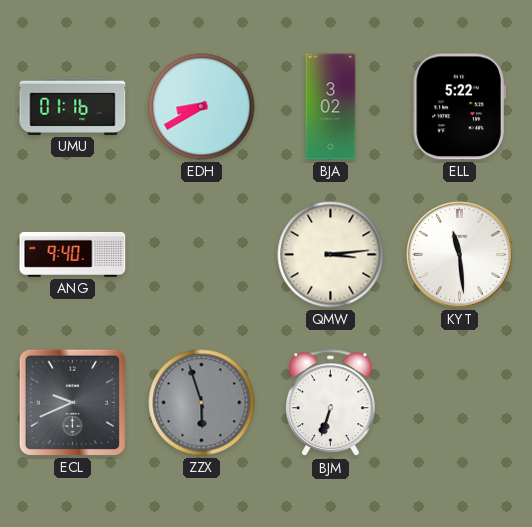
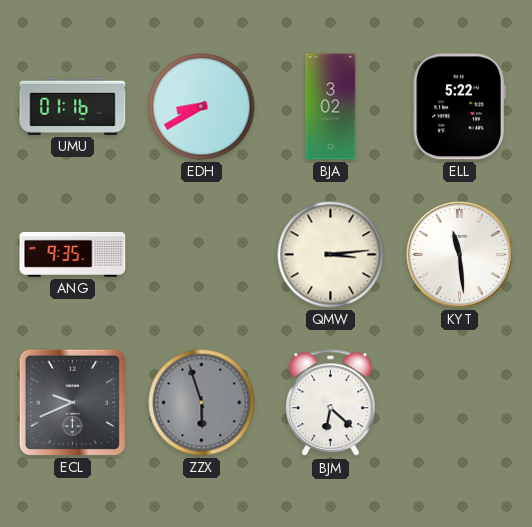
ANG: 9:40 -> 9:35
BJM: 6:33 -> 6:22
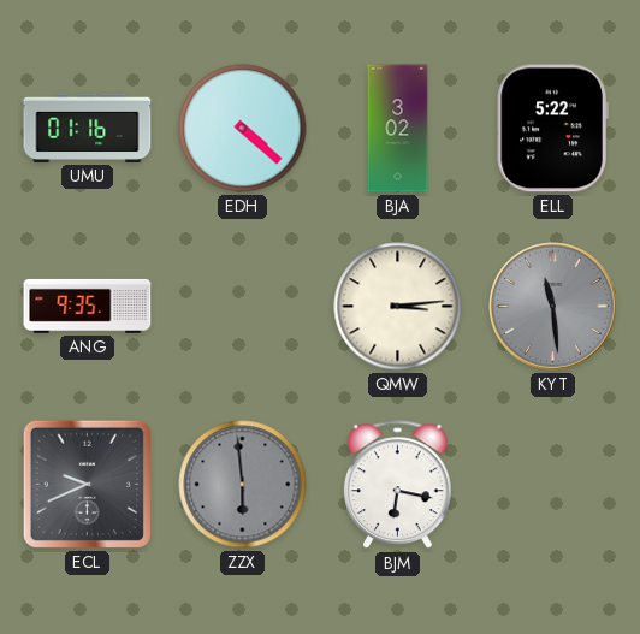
EDH: 8:40 -> 4:22
KYT dial: white -> grey
ZZX: 5:57 -> 5:59
BJM: 6:22 -> 6:17
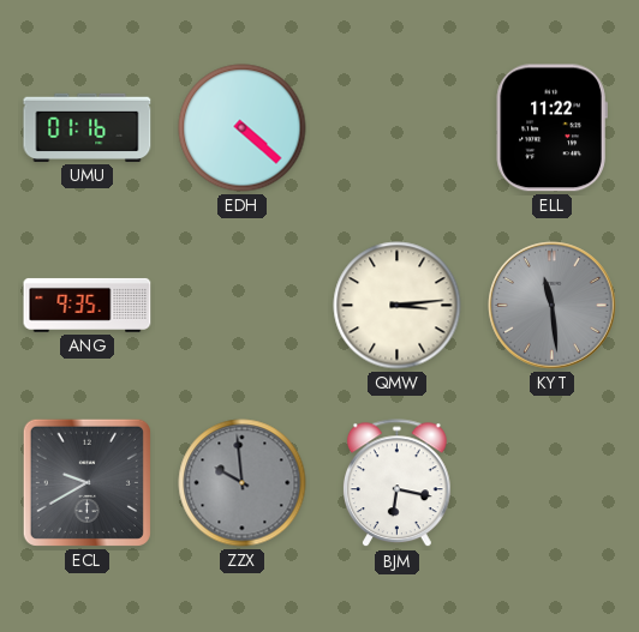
BJA: 3:02 -> none
ELL: 5:22 -> 11:22
ECL: 9:41 -> 9:40
ZZX: 5:59 -> 9:59
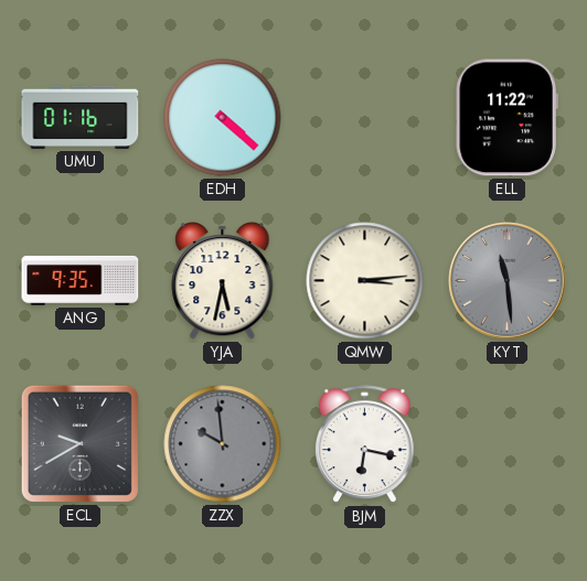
YJA: none -> 5:32
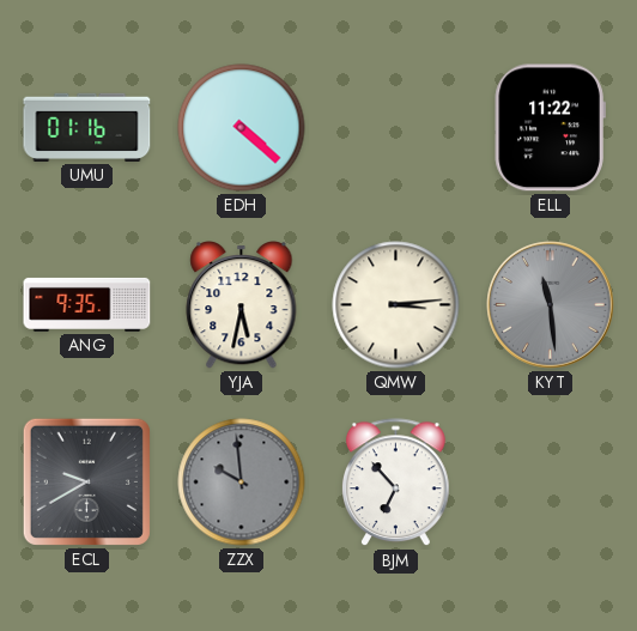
BJM: 6:17 -> 6:53
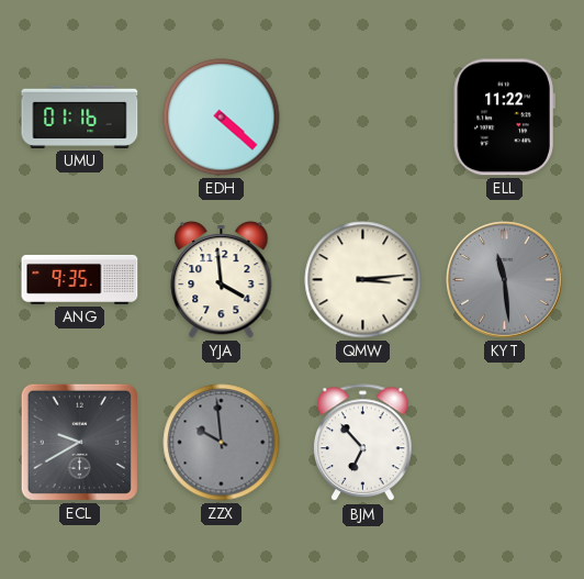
YJA: 5:32 -> 3:59
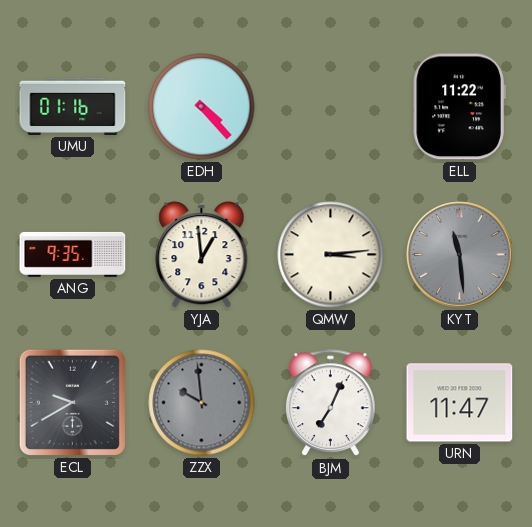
EDH: 4:22 -> 4:23
YJA: 3:59 -> 12:59
BJM: 6:53 -> 7:04
URN: none -> 11:47
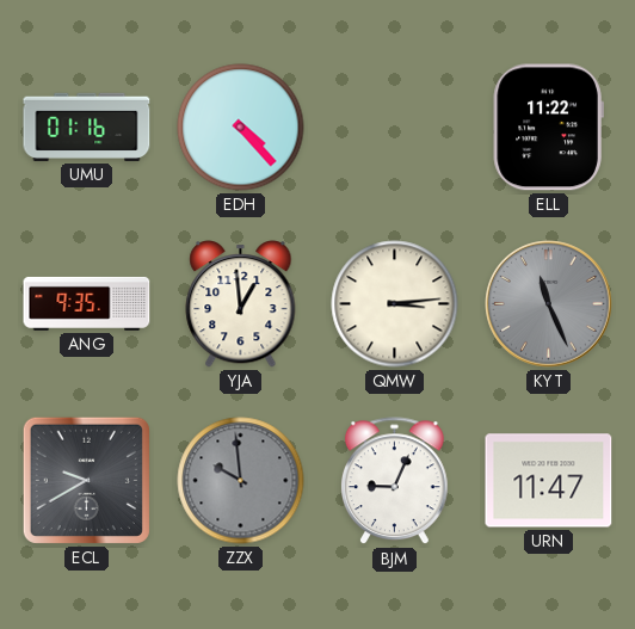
KYT: 11:29 -> 11:26
BJM: 7:04 -> 9:04
